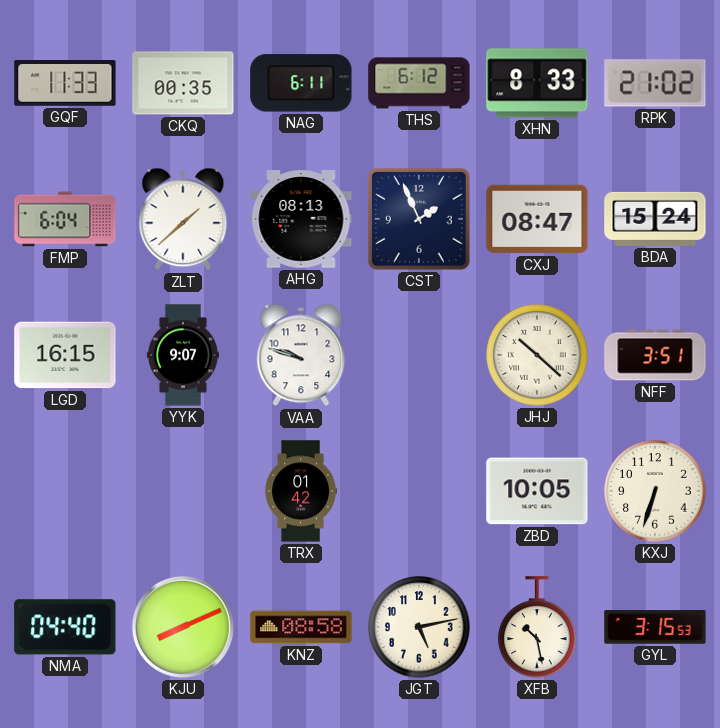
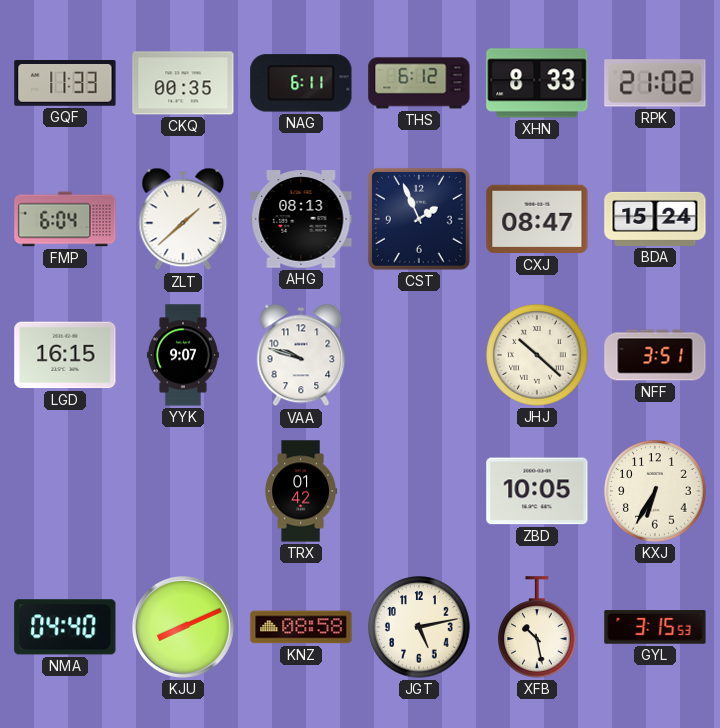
KXJ: 6:33 -> 6:35
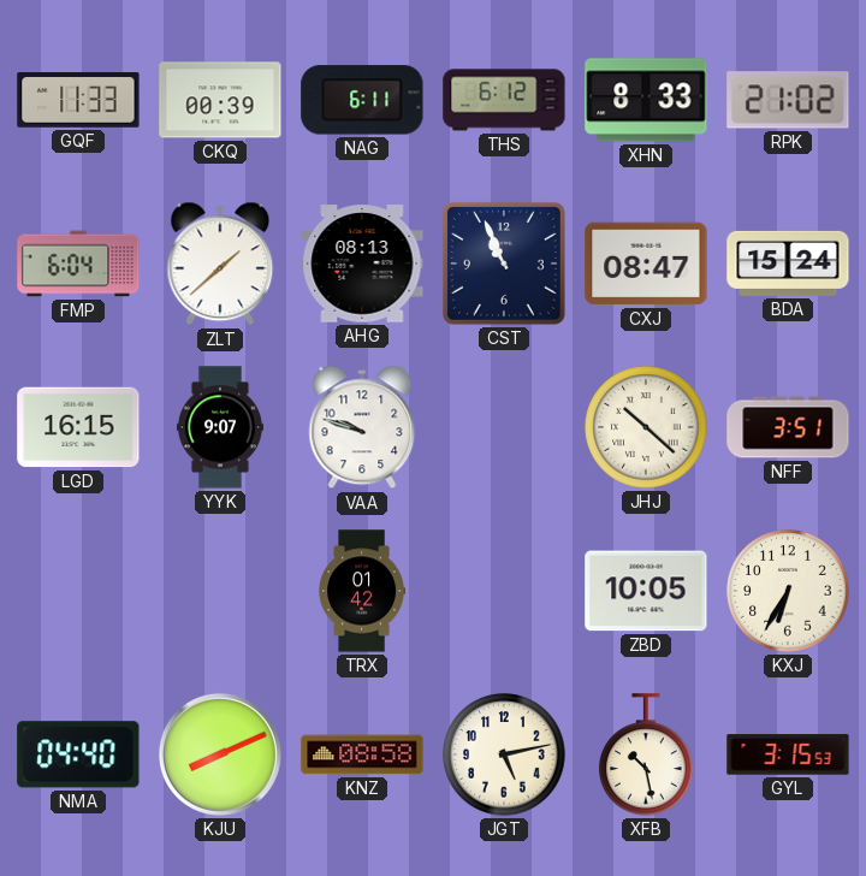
CKQ: 00:35 -> 00:39
CST: 1:56 -> 10:56
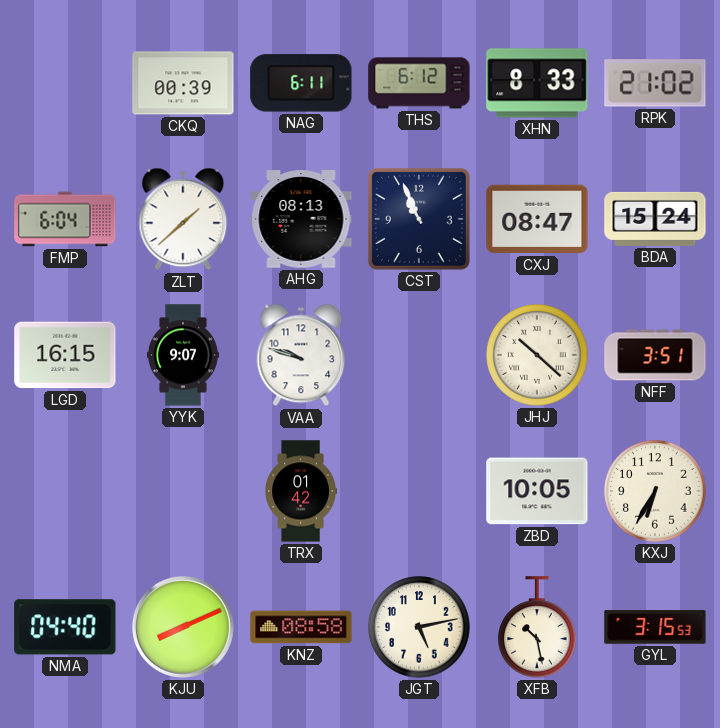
GQF: 11:33 -> none
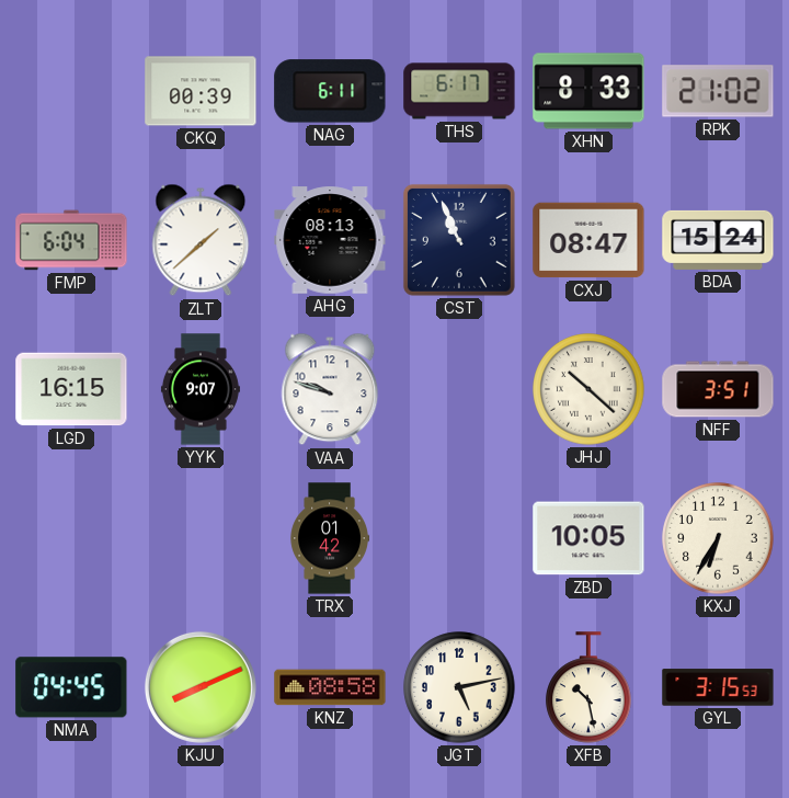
THS: 6:12 -> 6:17
NMA: 04:40 -> 04:45
